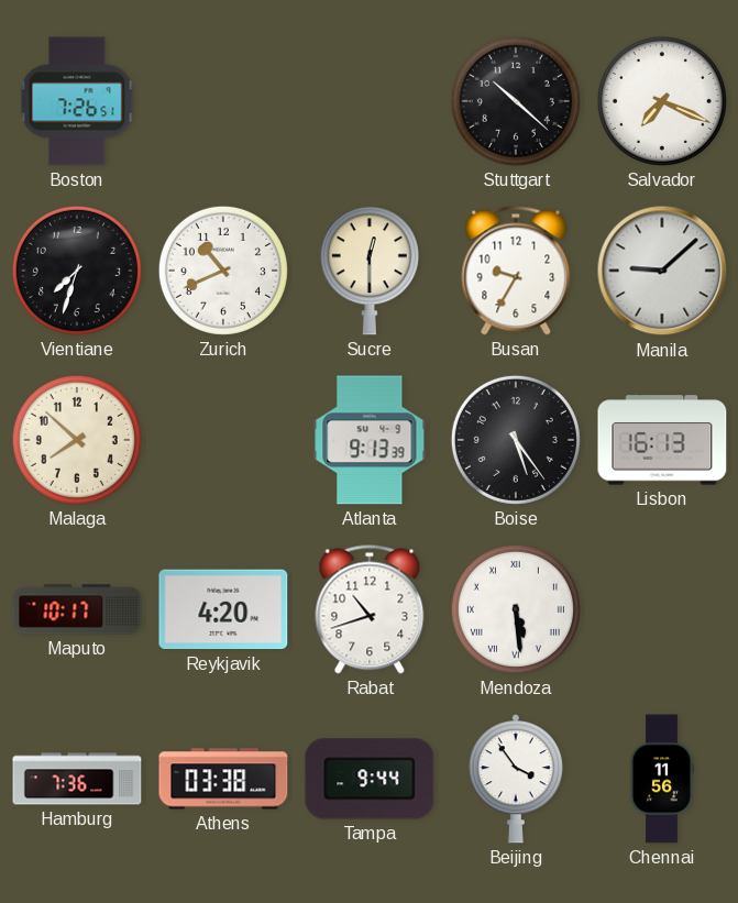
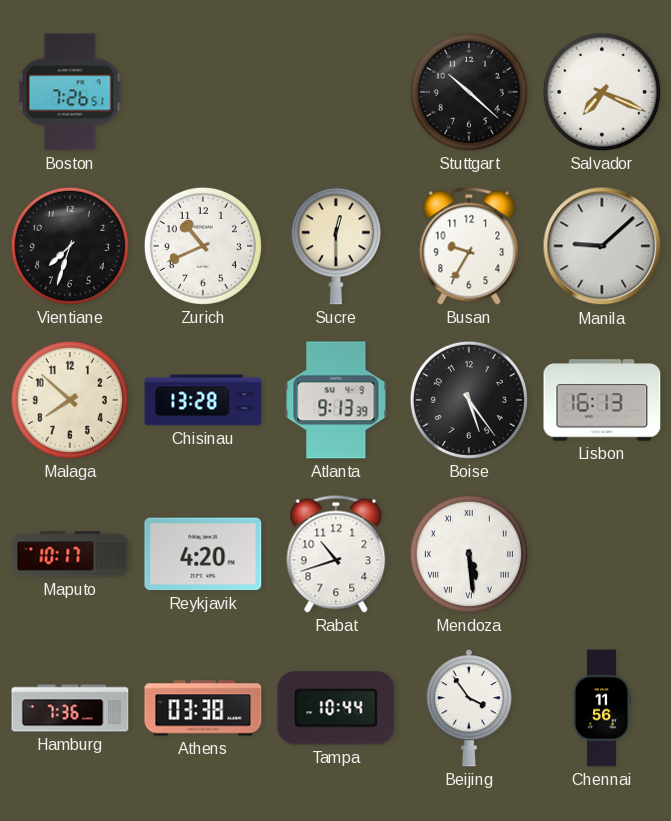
Chisinau: none -> 13:28
Tampa: 9:44 -> 10:44
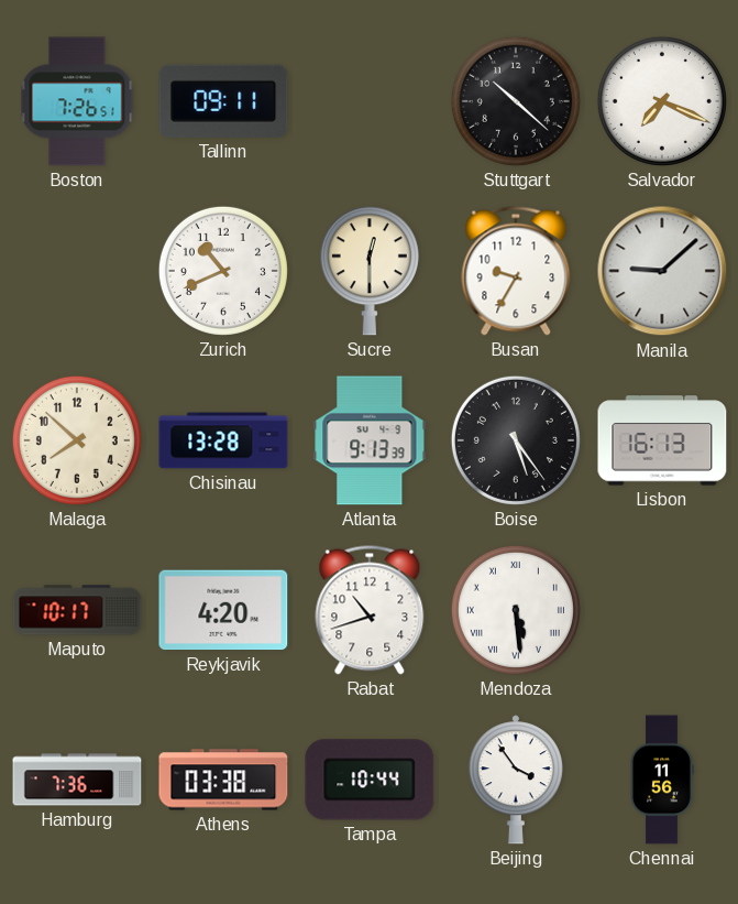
Tallinn: none -> 09:11
Vientiane: 7:33 -> none
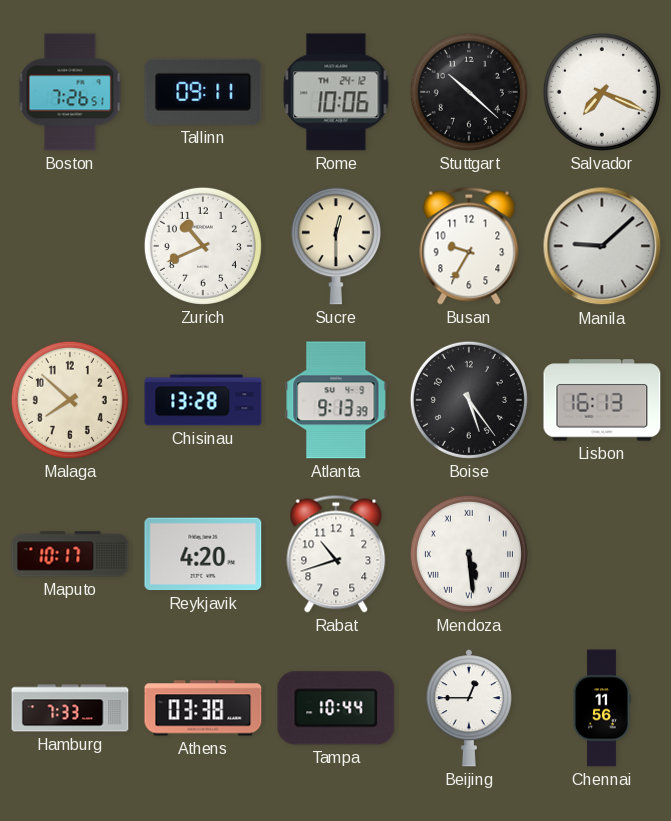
Rome: none -> 10:06
Hamburg: 7:36 -> 7:33
Beijing: 3:54 -> 12:45
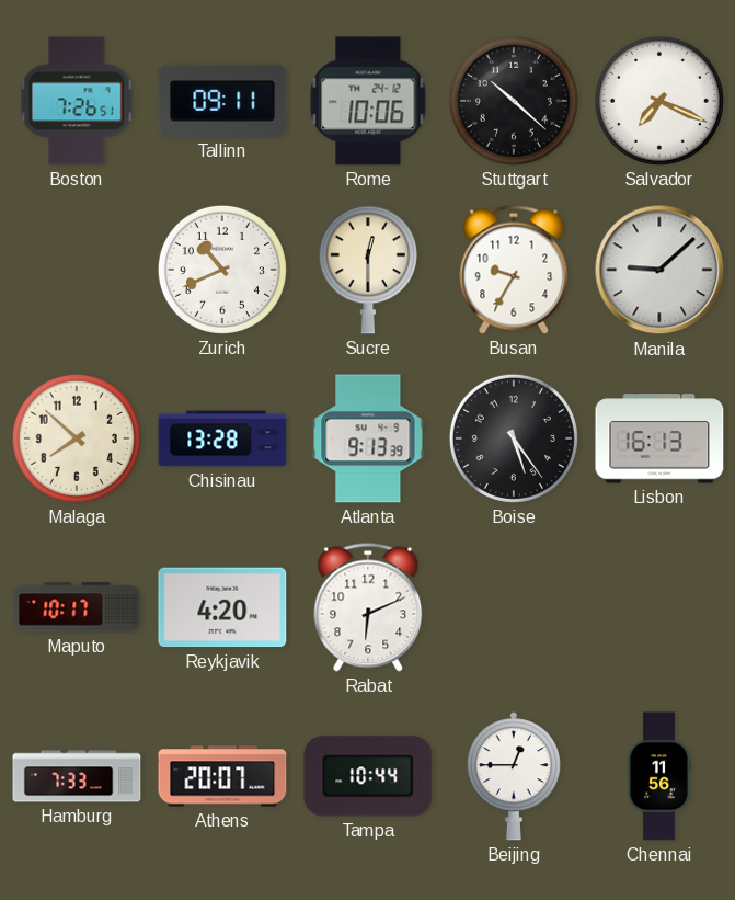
Rabat: 10:42 -> 6:11
Mendoza: 5:29 -> none
Athens: 03:38 -> 20:07
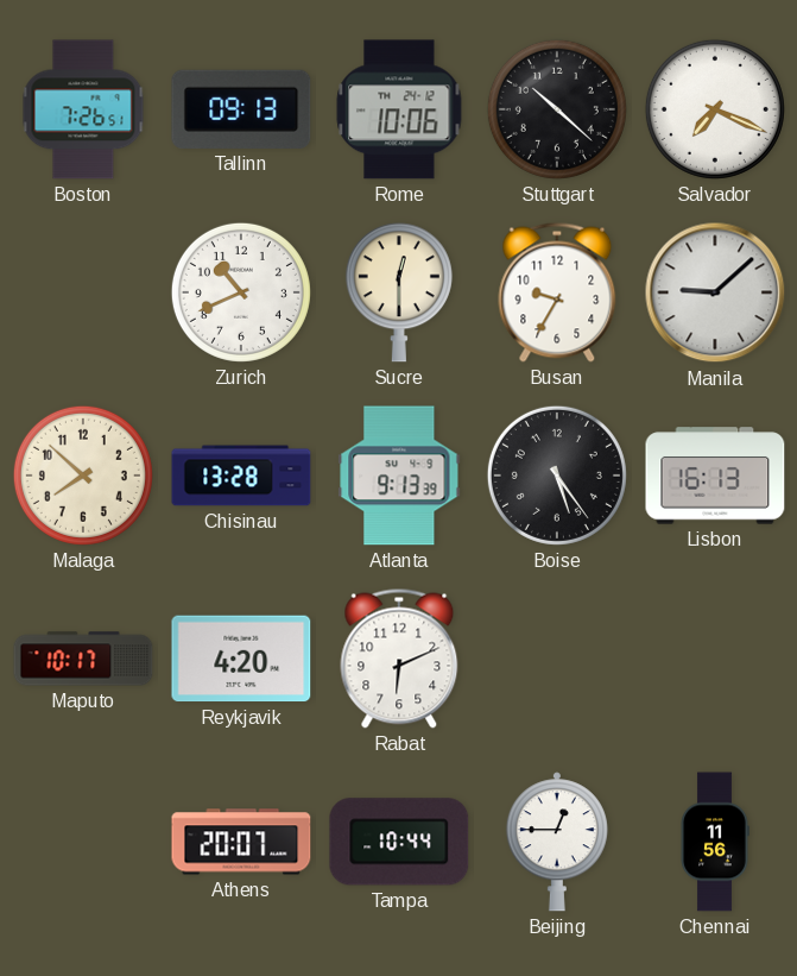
Tallinn: 09:11 -> 09:13
Hamburg: 7:33 -> none
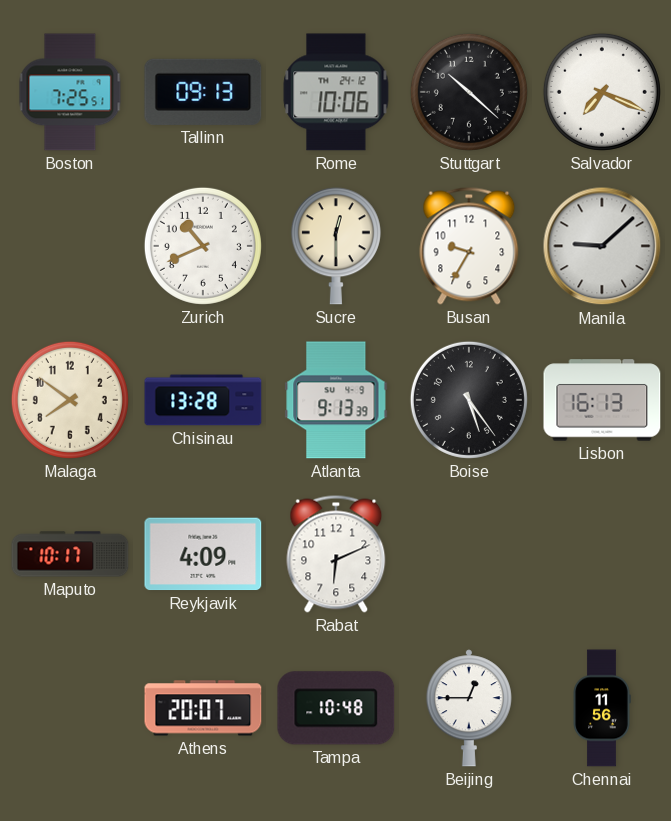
Boston: 7:26 -> 7:25
Malaga: 7:52 -> 7:51
Reykjavik: 4:20 -> 4:09
Tampa: 10:44 -> 10:48
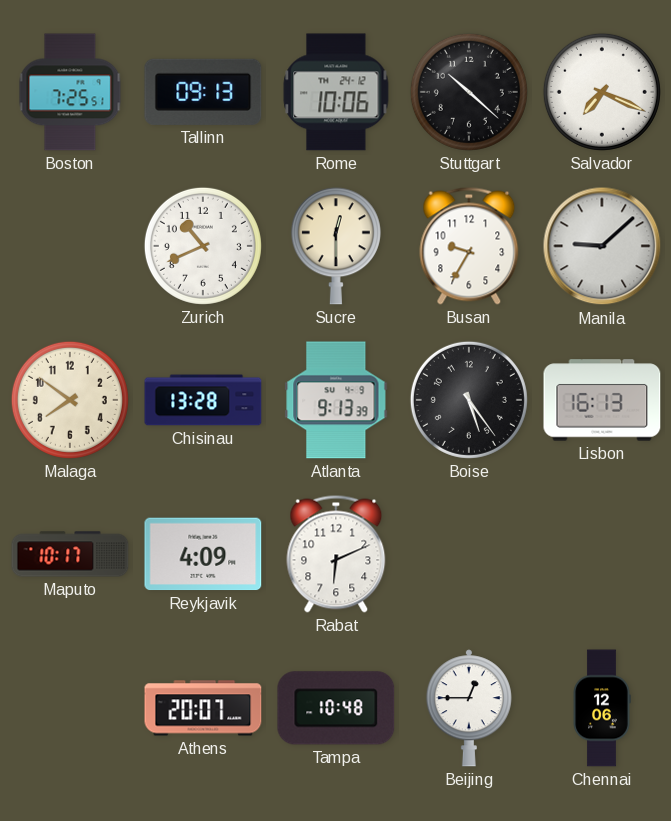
Chennai: 11:56 -> 12:06
